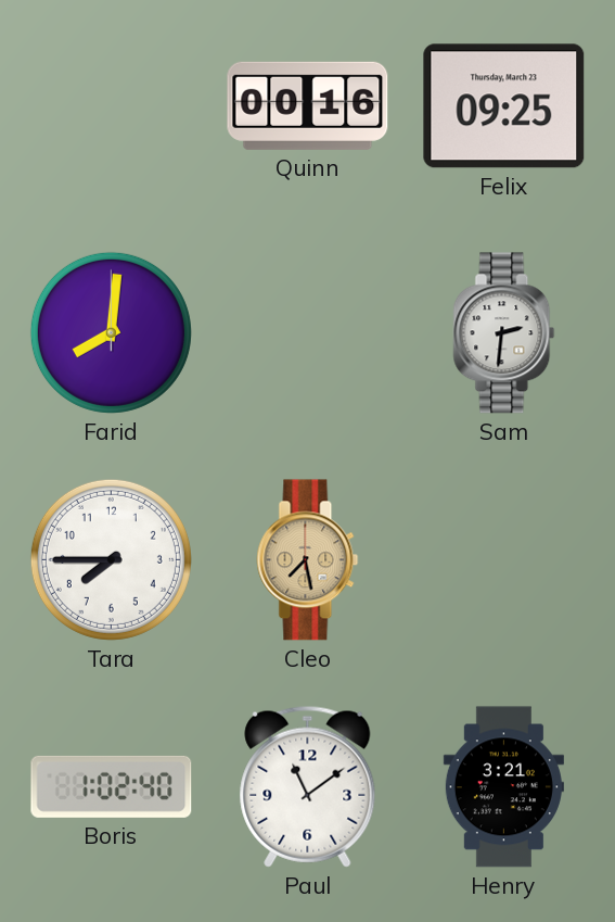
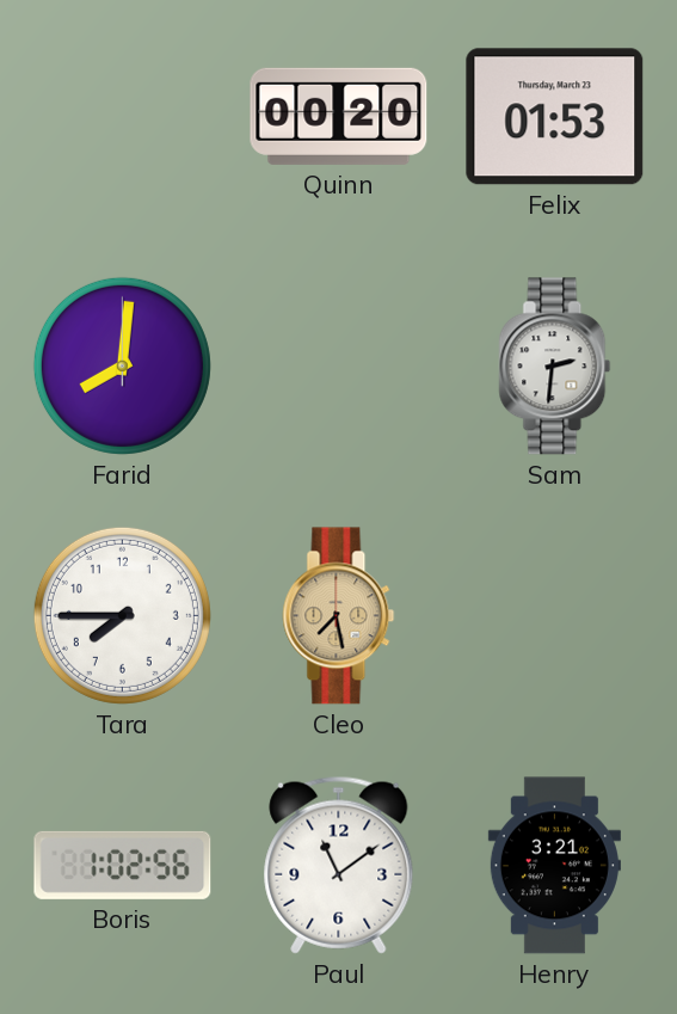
Quinn: 00:16 -> 00:20
Felix: 09:25 -> 01:53
Boris: 1:02:40 -> 1:02:56
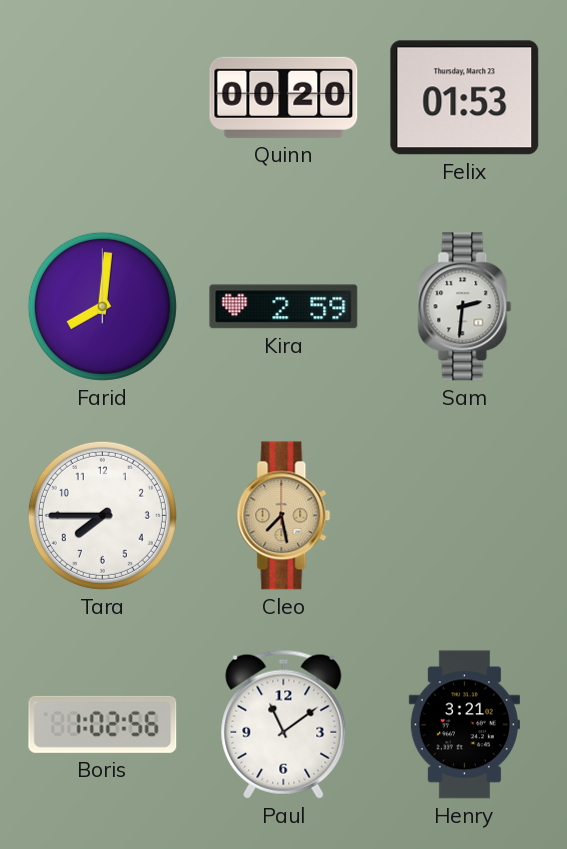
Kira: none -> 2:59
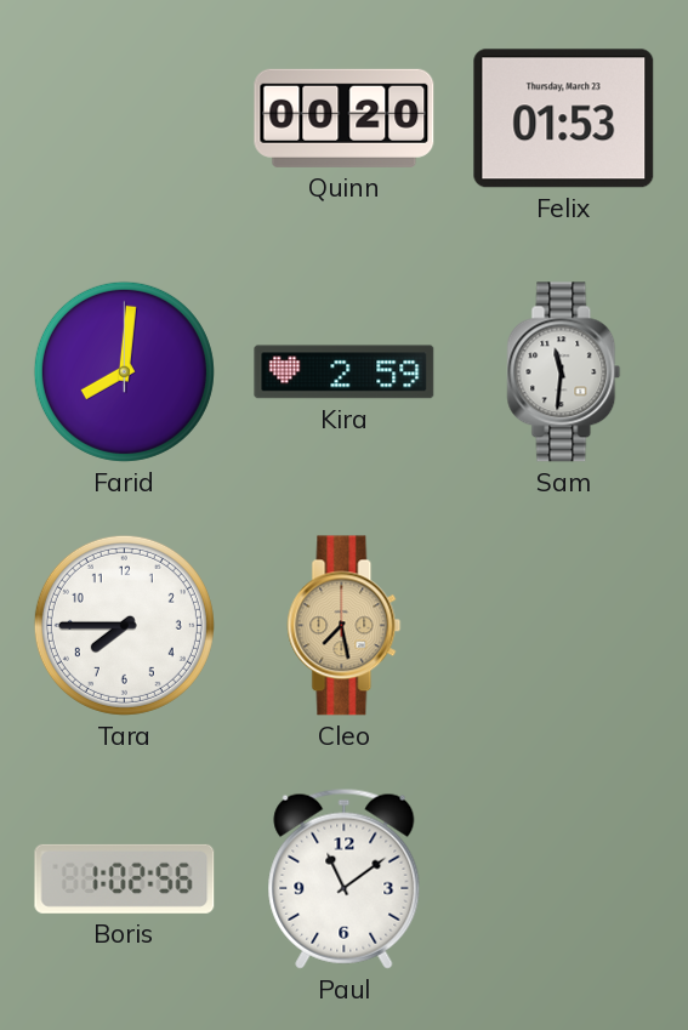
Sam: 2:31 -> 11:31
Henry: 3:21 -> none
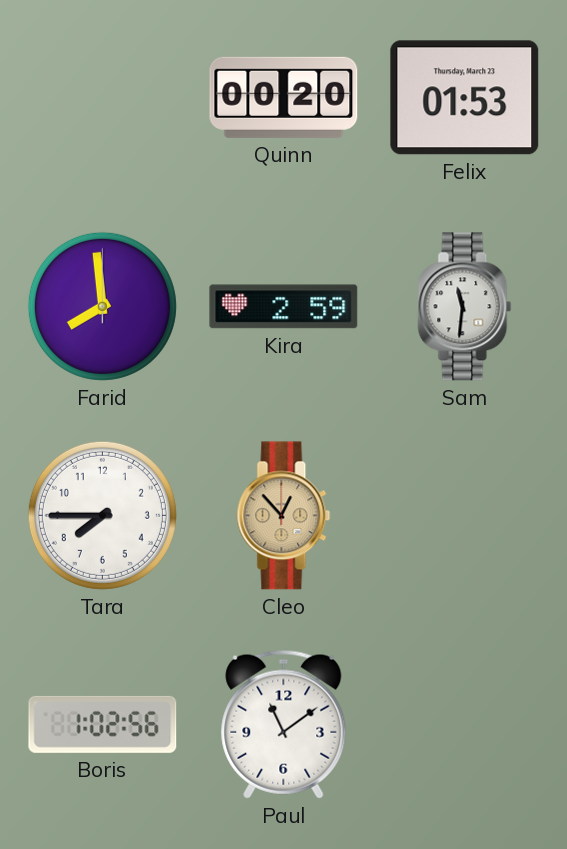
Farid: 8:01 -> 7:59
Cleo: 7:28 -> 12:53
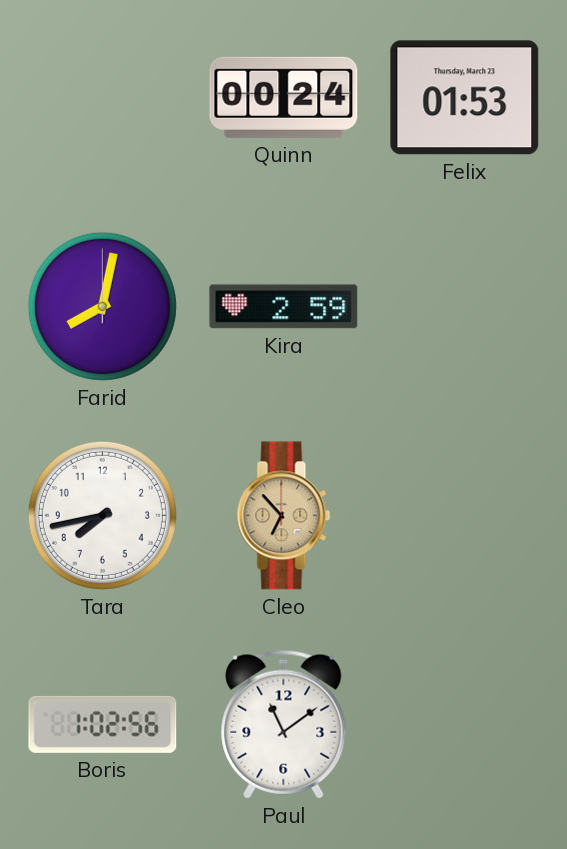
Quinn: 00:20 -> 00:24
Farid: 7:59 -> 8:02
Sam: 11:31 -> none
Tara: 7:45 -> 7:43
Cleo: 12:53 -> 6:53
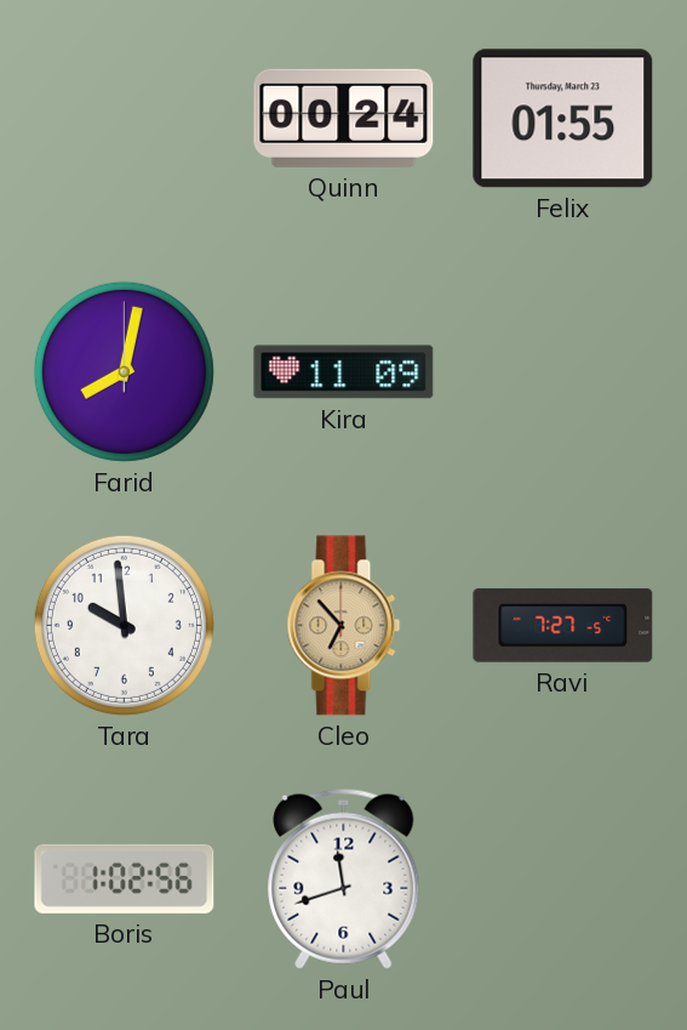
Felix: 01:53 -> 01:55
Kira: 2:59 -> 11:09
Tara: 7:43 -> 9:59
Ravi: none -> 7:27
Paul: 11:09 -> 11:42
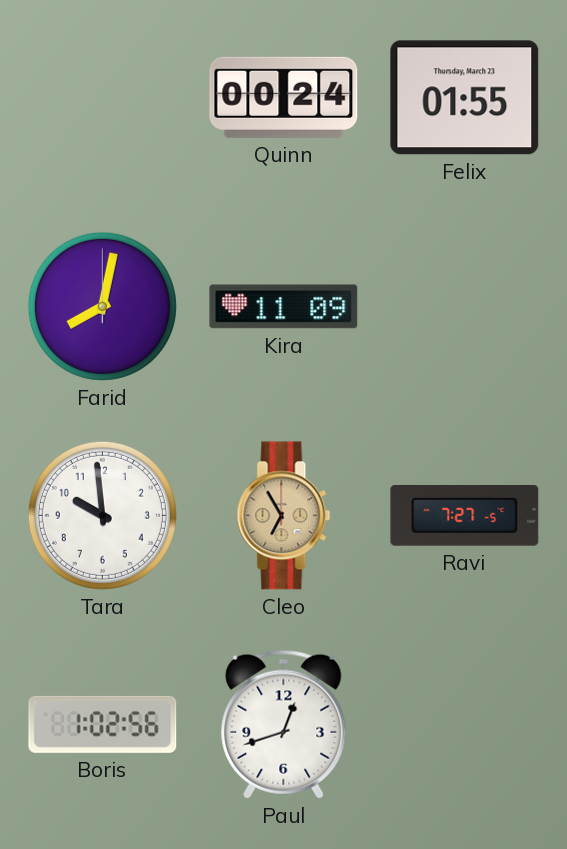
Cleo: 6:53 -> 6:55
Paul: 11:42 -> 12:42
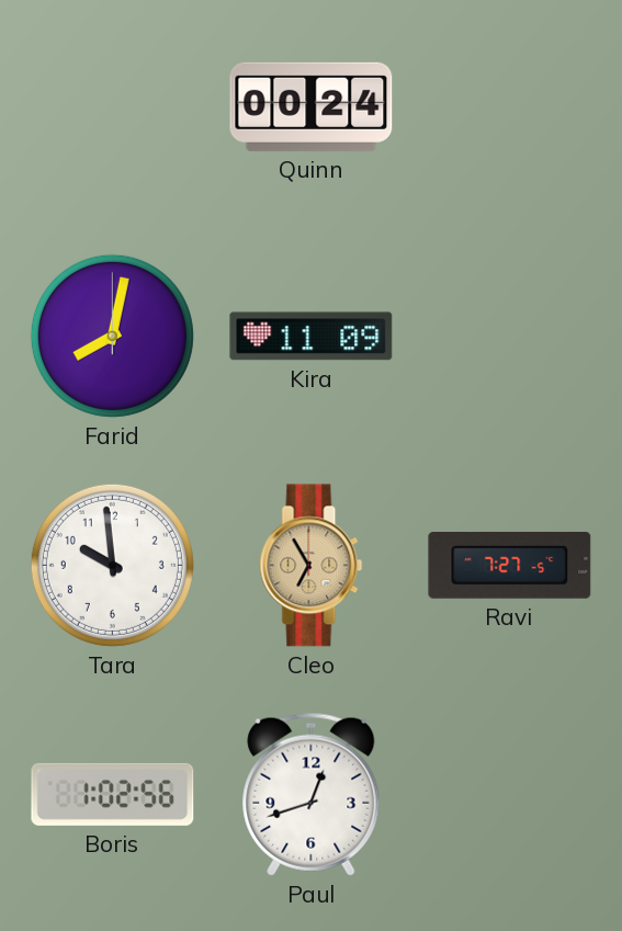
Felix: 01:55 -> none
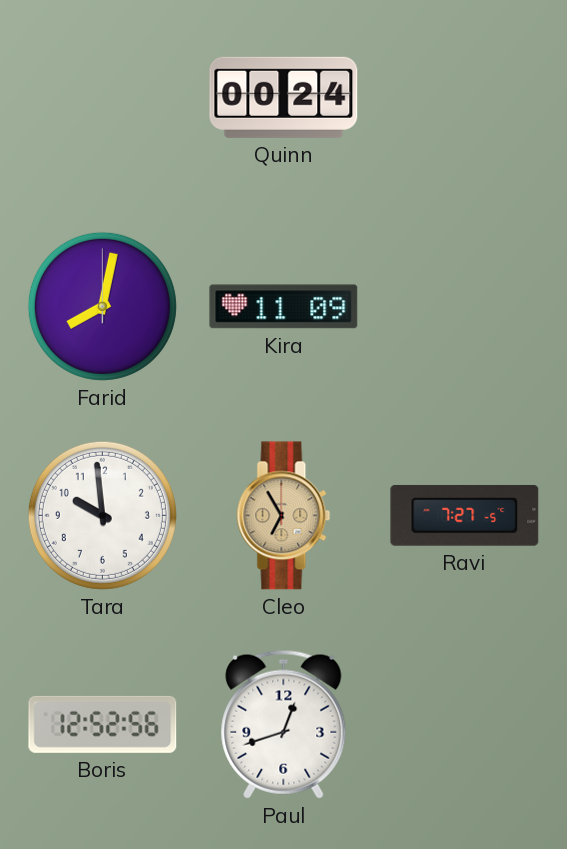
Boris: 1:02 -> 12:52
